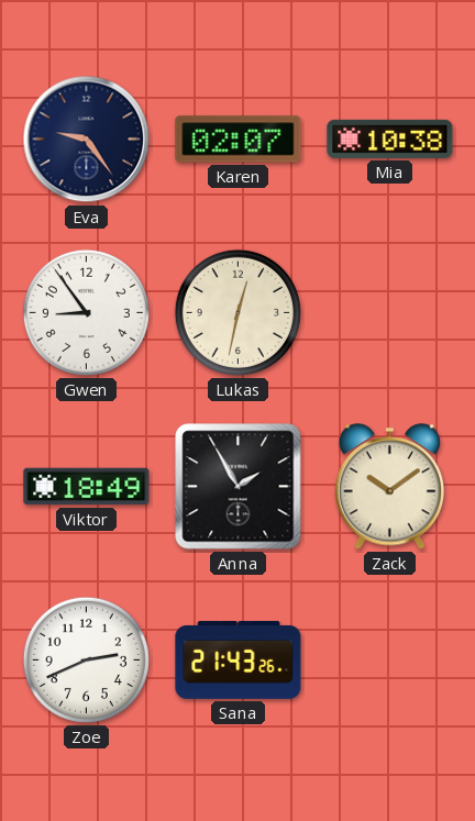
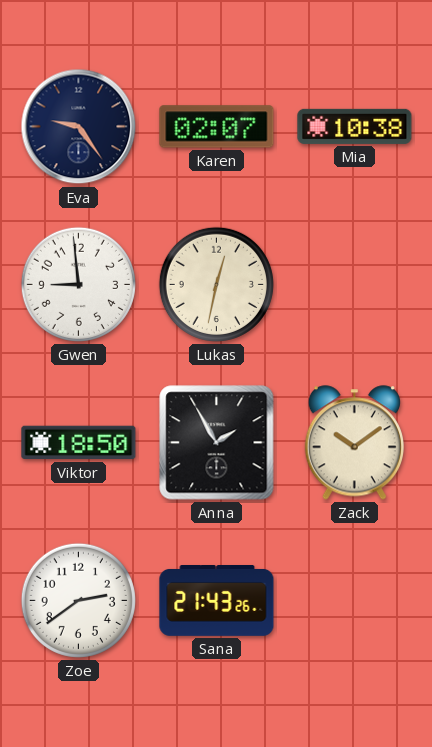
Gwen: 8:54 -> 8:59
Viktor: 18:49 -> 18:50
Zoe: 2:41 -> 2:39
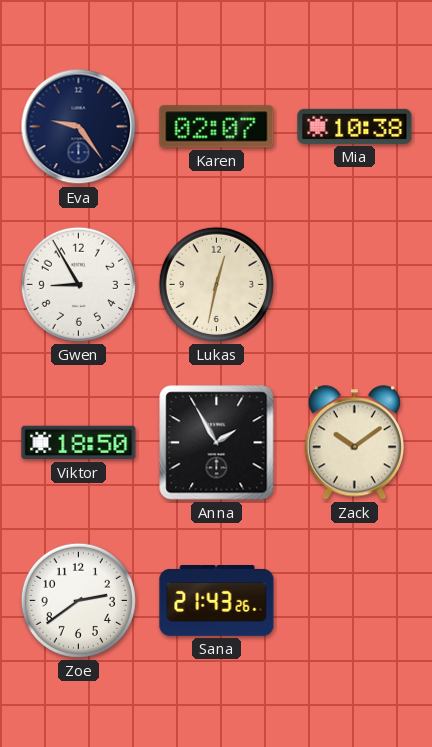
Gwen: 8:59 -> 8:55
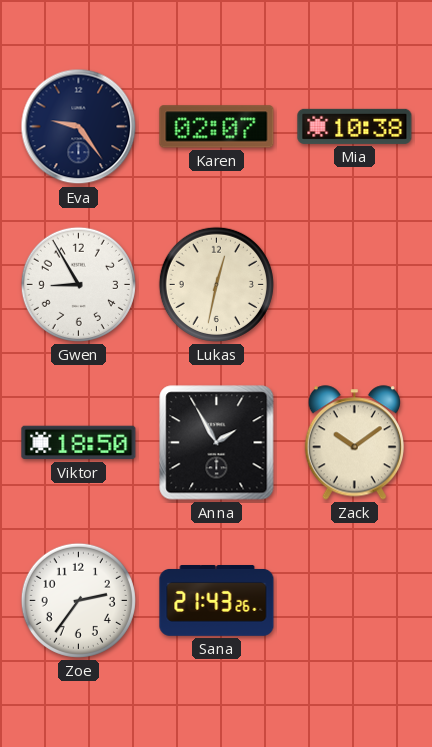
Zoe: 2:39 -> 2:36
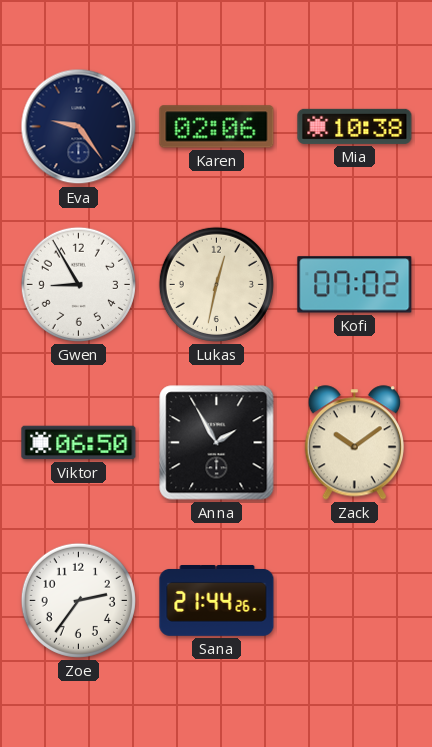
Karen: 02:07 -> 02:06
Kofi: none -> 07:02
Viktor: 18:50 -> 06:50
Sana: 21:43 -> 21:44
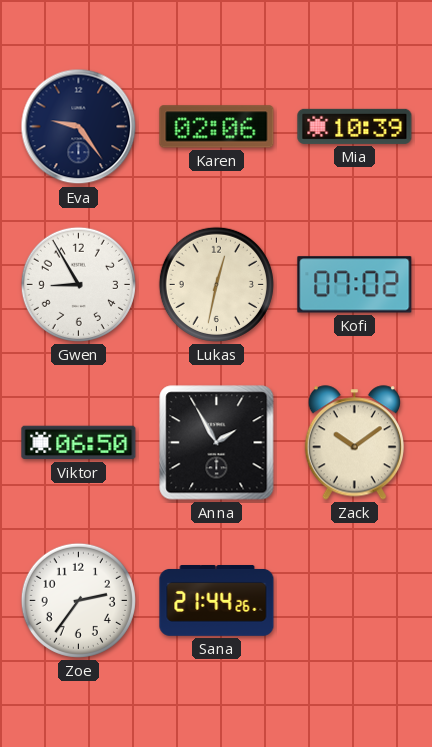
Mia: 10:38 -> 10:39
